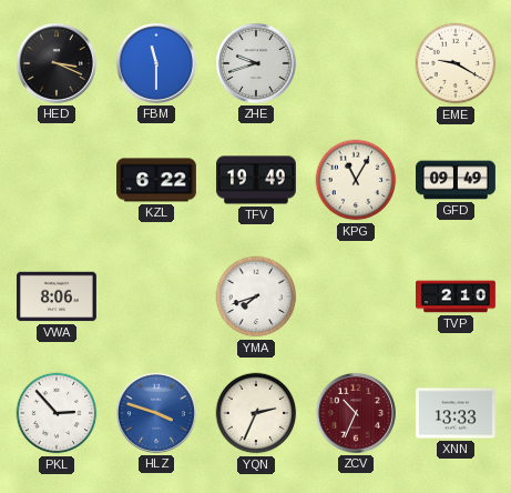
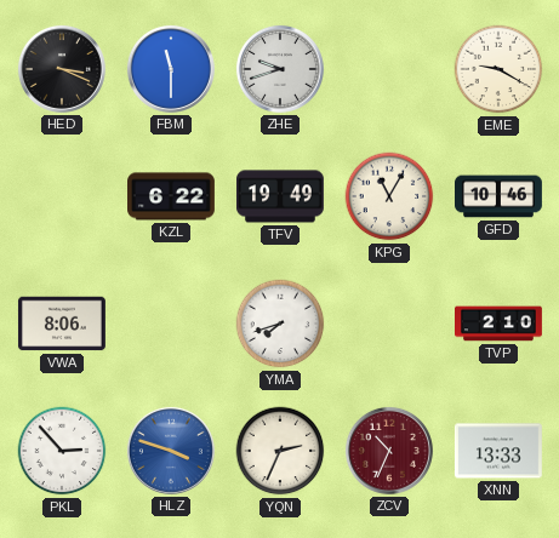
GFD: 09:49 -> 10:46
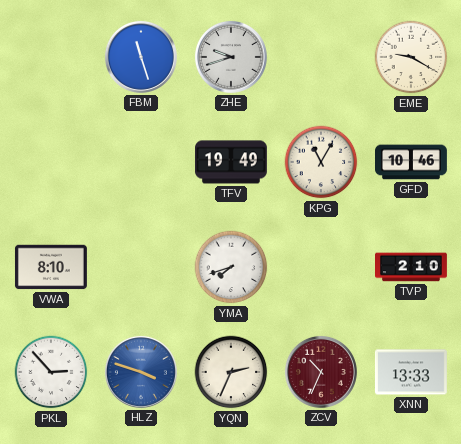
HED: 3:19 -> none
FBM: 11:30 -> 11:27
KZL: 6:22 -> none
VWA: 8:06 -> 8:10
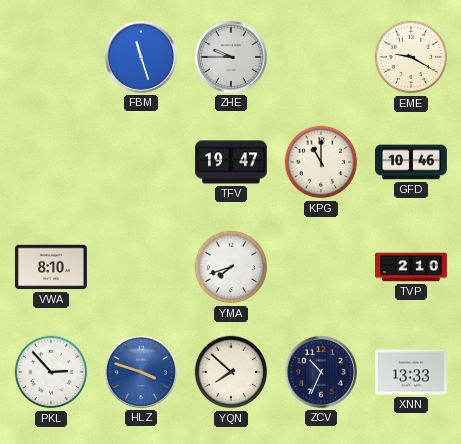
ZHE: 9:42 -> 9:45
TFV: 19:49 -> 19:47
KPG: 11:05 -> 11:00
YQN: 2:34 -> 7:52
ZCV dial: burgundy -> navy
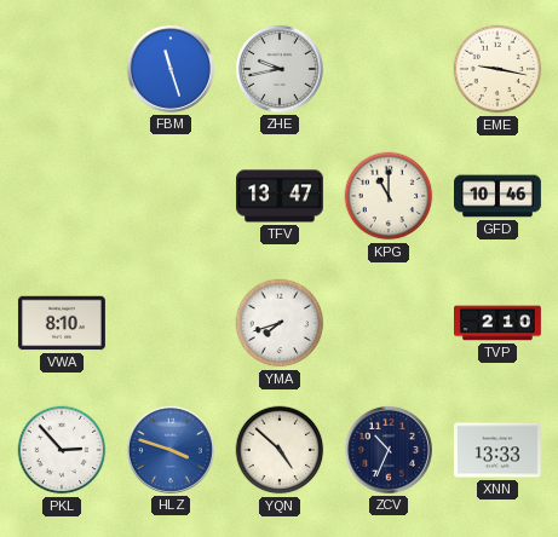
ZHE: 9:45 -> 9:43
EME: 9:20 -> 9:17
TFV: 19:47 -> 13:47
YQN: 7:52 -> 4:52
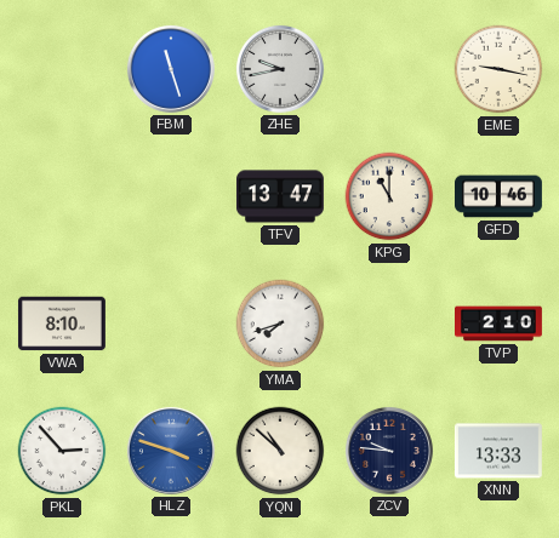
YQN: 4:52 -> 10:52
ZCV: 10:34 -> 9:46
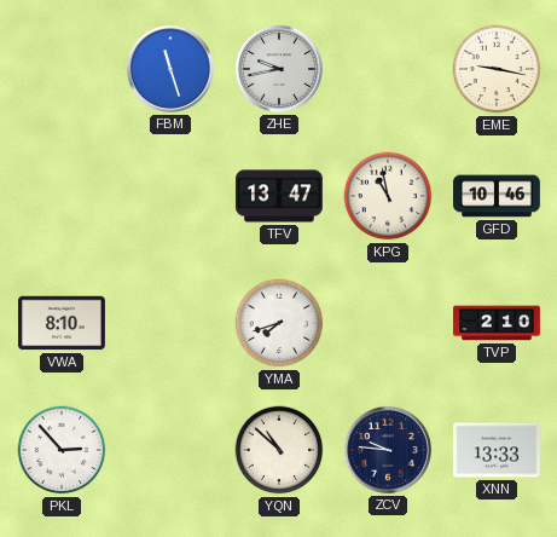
KPG: 11:00 -> 10:58
HLZ: 3:48 -> none
